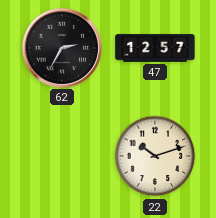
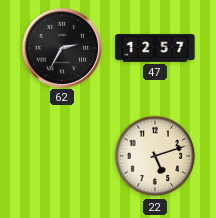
22: 10:12 -> 5:12
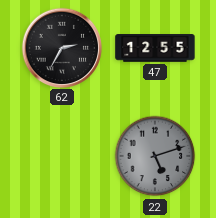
47: 12:57 -> 12:55
22 dial: cream -> grey
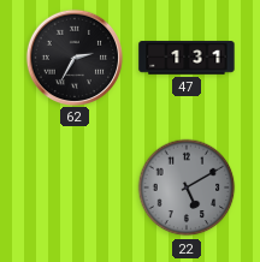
47: 12:55 -> 1:31
22: 5:12 -> 5:10
